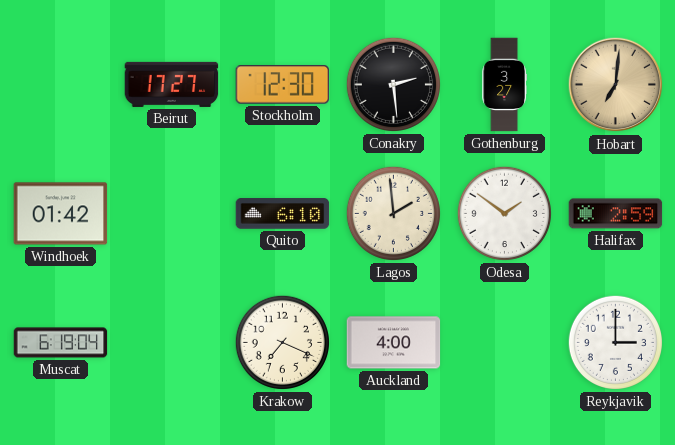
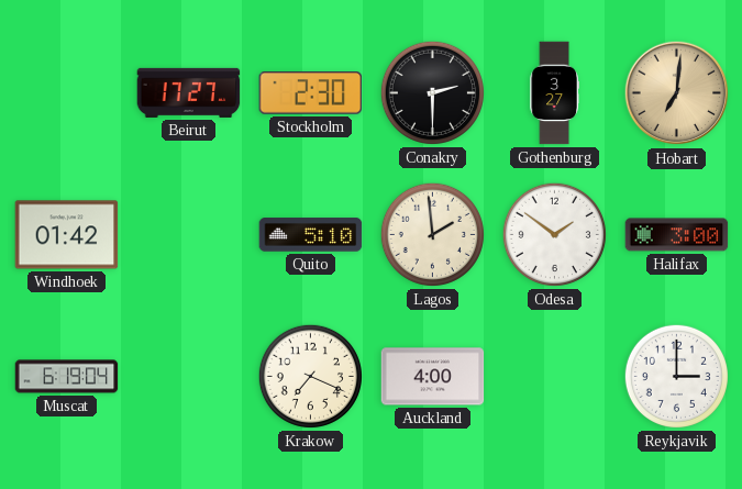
Stockholm: 12:30 -> 2:30
Conakry: 2:29 -> 2:30
Quito: 6:10 -> 5:10
Halifax: 2:59 -> 3:00
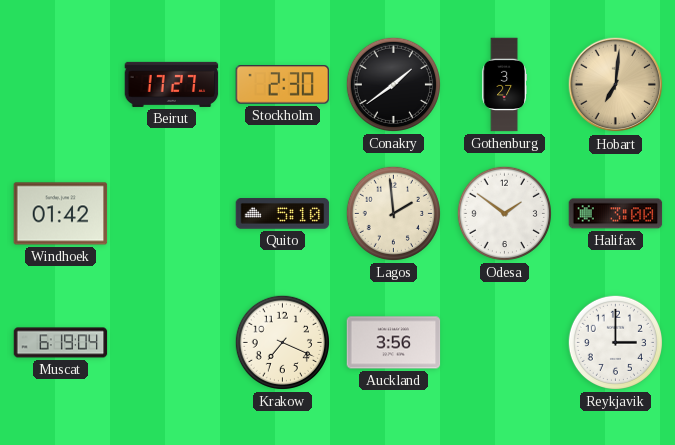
Conakry: 2:30 -> 1:39
Auckland: 4:00 -> 3:56
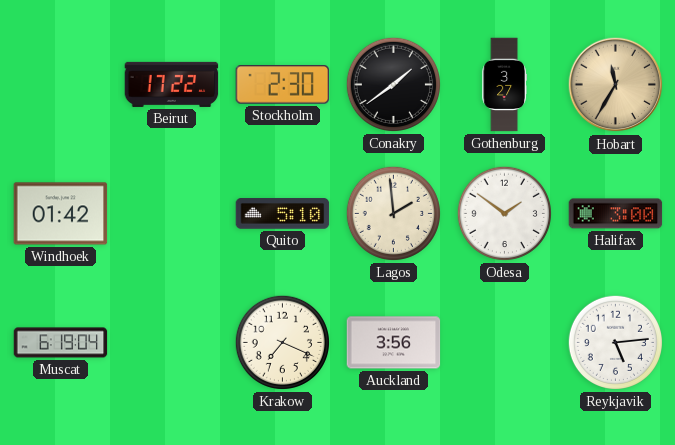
Beirut: 17:27 -> 17:22
Hobart: 7:01 -> 11:35
Reykjavik: 3:00 -> 5:14
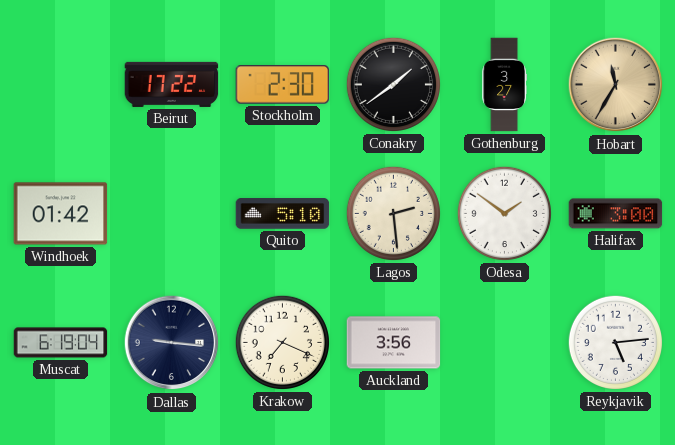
Lagos: 1:59 -> 2:29
Dallas: none -> 9:16
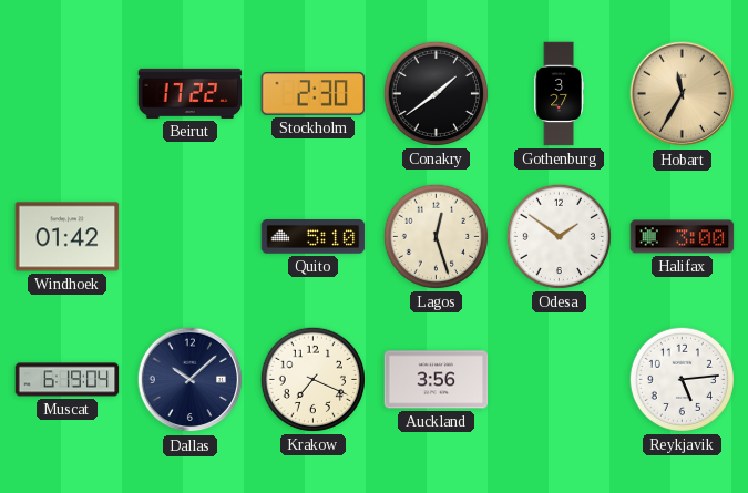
Lagos: 2:29 -> 12:27
Dallas: 9:16 -> 10:08
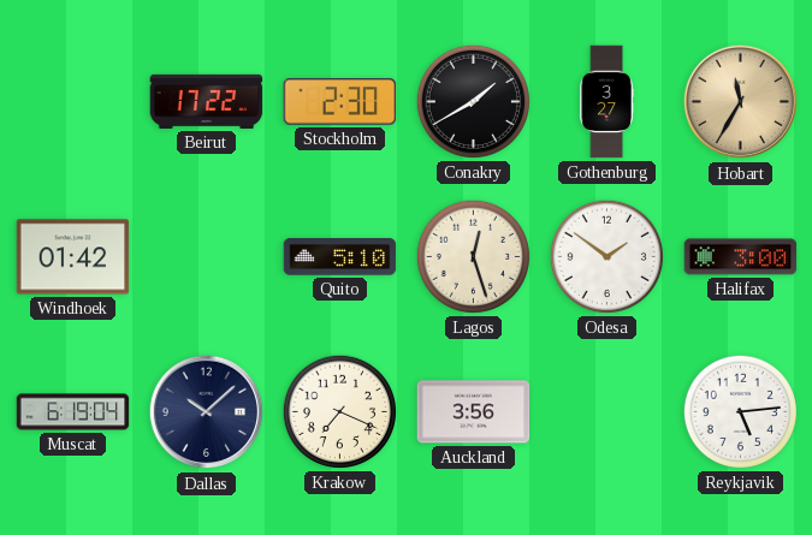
Conakry: 1:39 -> 1:40
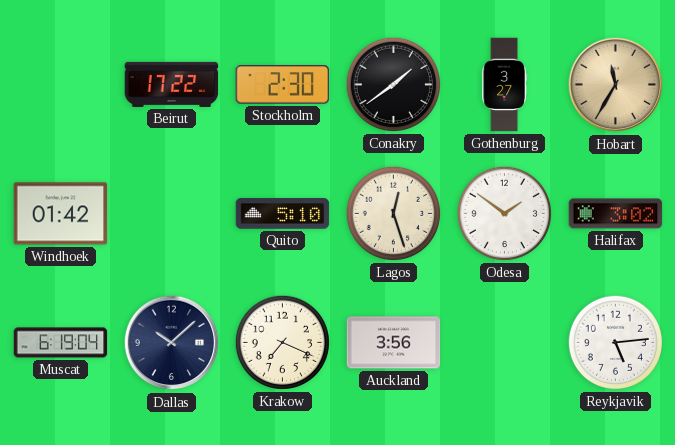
Conakry: 1:40 -> 1:39
Halifax: 3:00 -> 3:02
